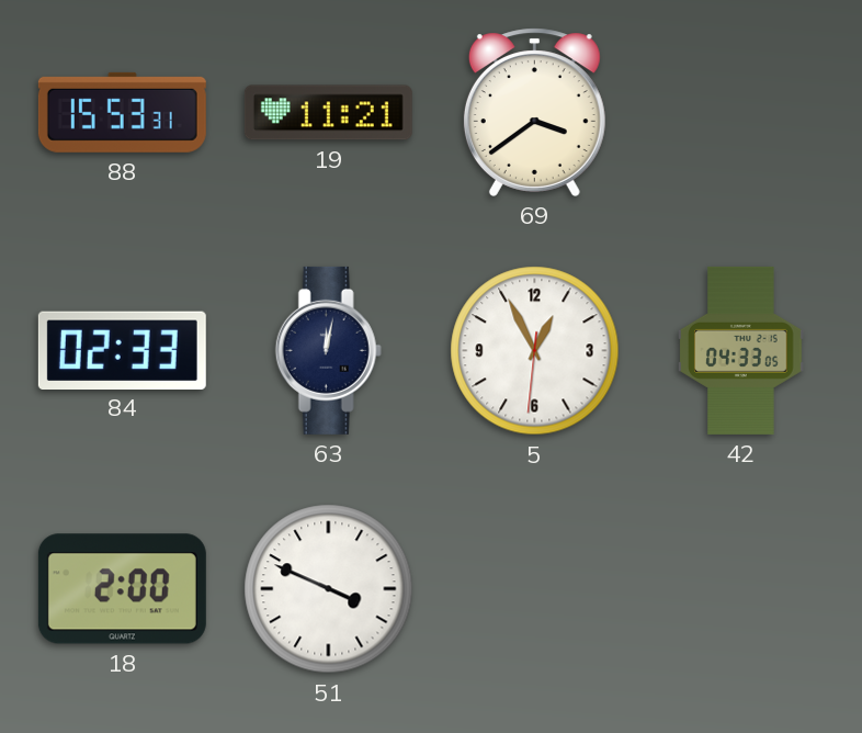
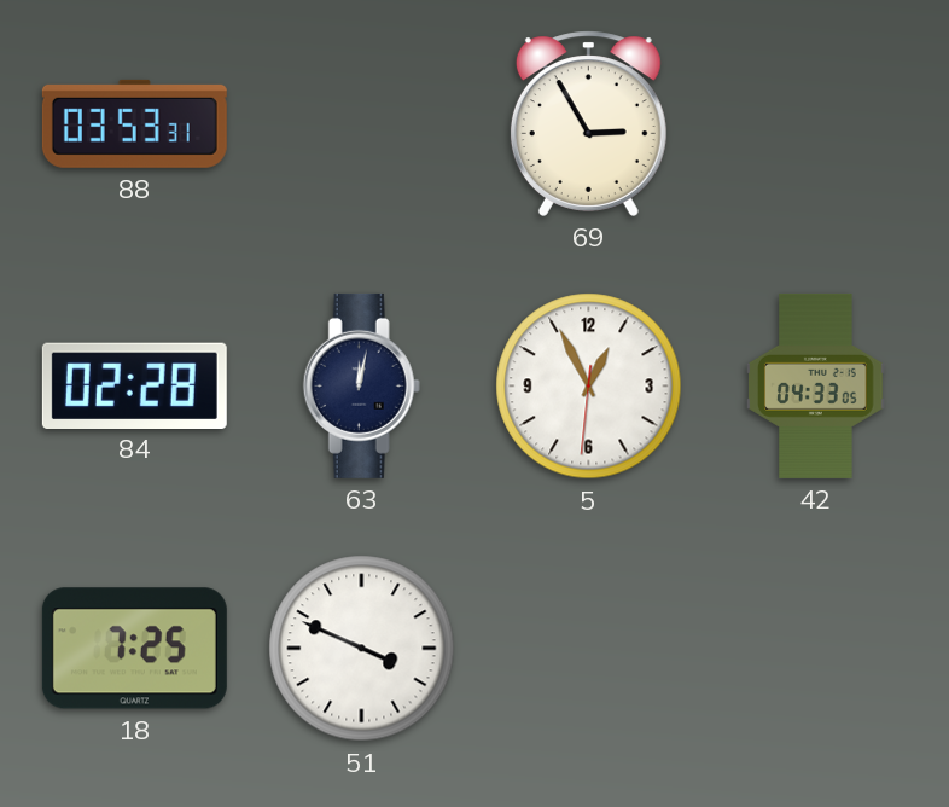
88: 15:53 -> 03:53
19: 11:21 -> none
69: 3:39 -> 2:55
84: 02:33 -> 02:28
18: 2:00 -> 7:25
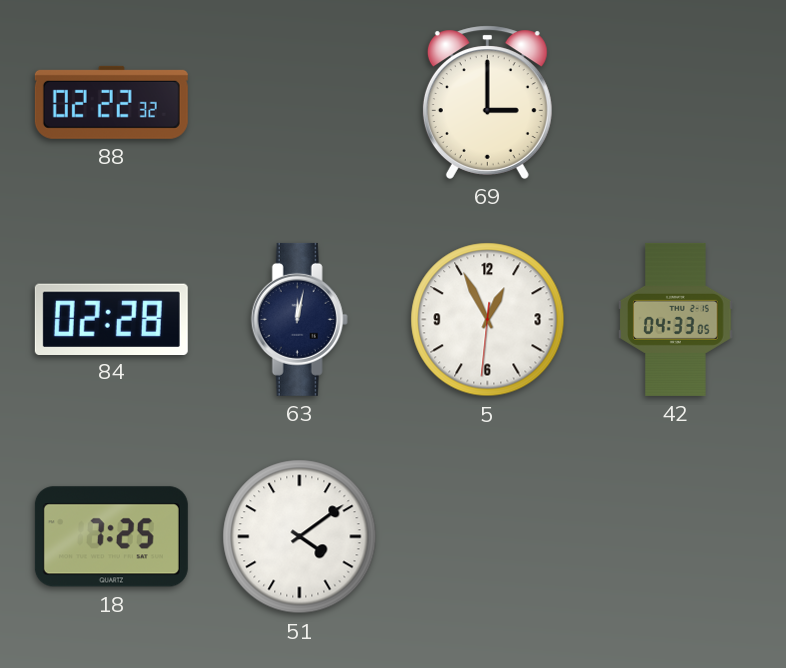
88: 03:53 -> 02:22
69: 2:55 -> 3:00
51: 3:49 -> 4:09
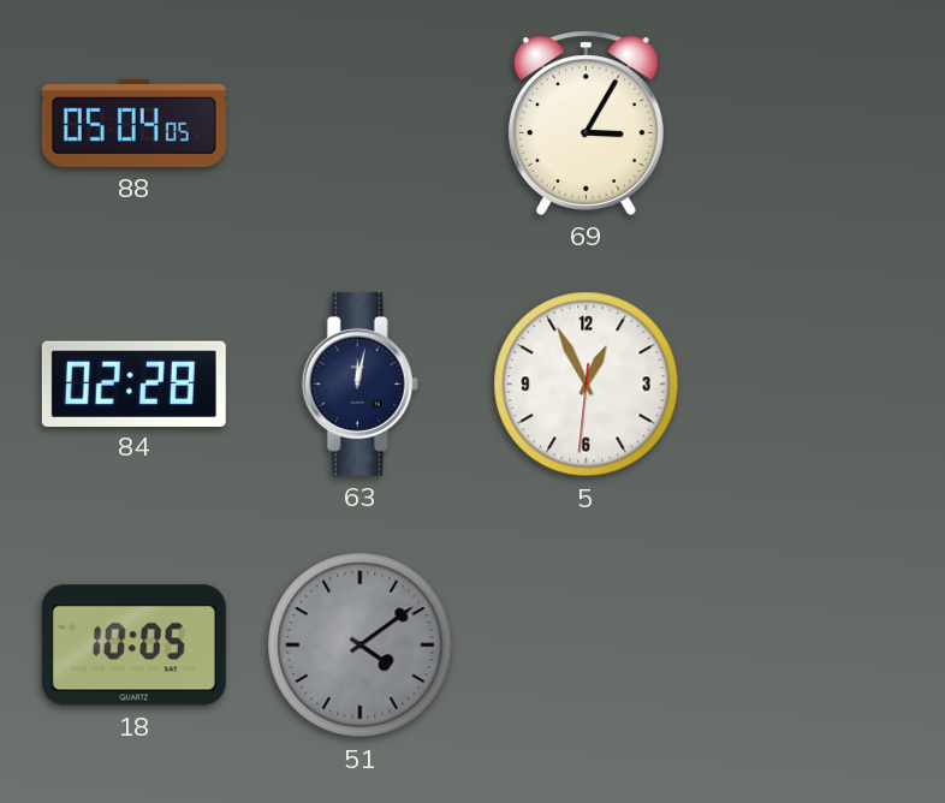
88: 02:22 -> 05:04
69: 3:00 -> 3:05
42: 04:33 -> none
18: 7:25 -> 10:05
51 dial: white -> grey
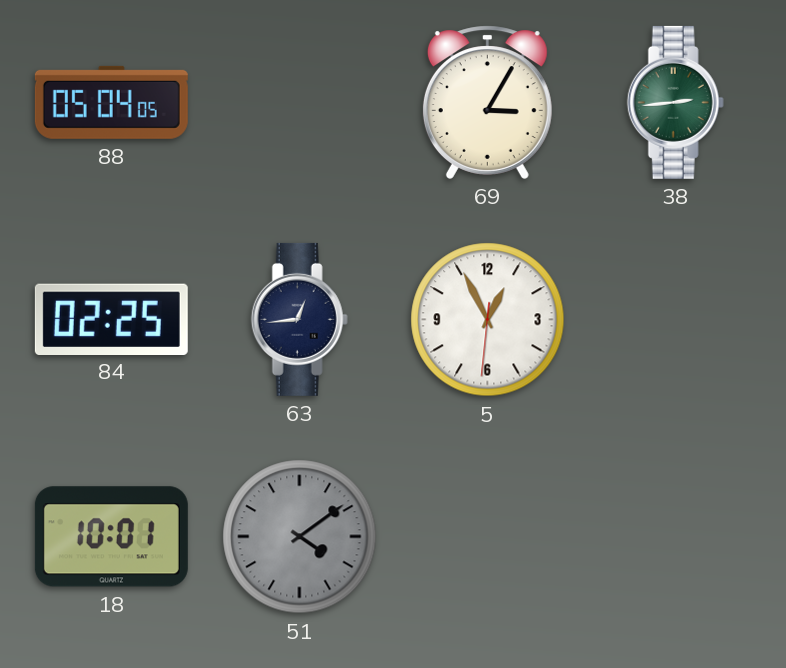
38: none -> 2:44
84: 02:28 -> 02:25
63: 12:02 -> 12:44
18: 10:05 -> 10:01
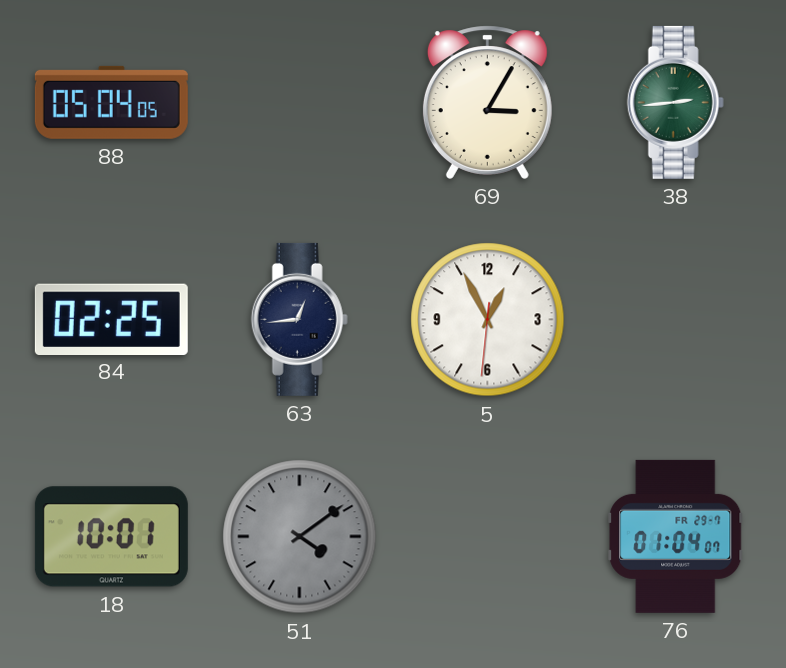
76: none -> 01:04
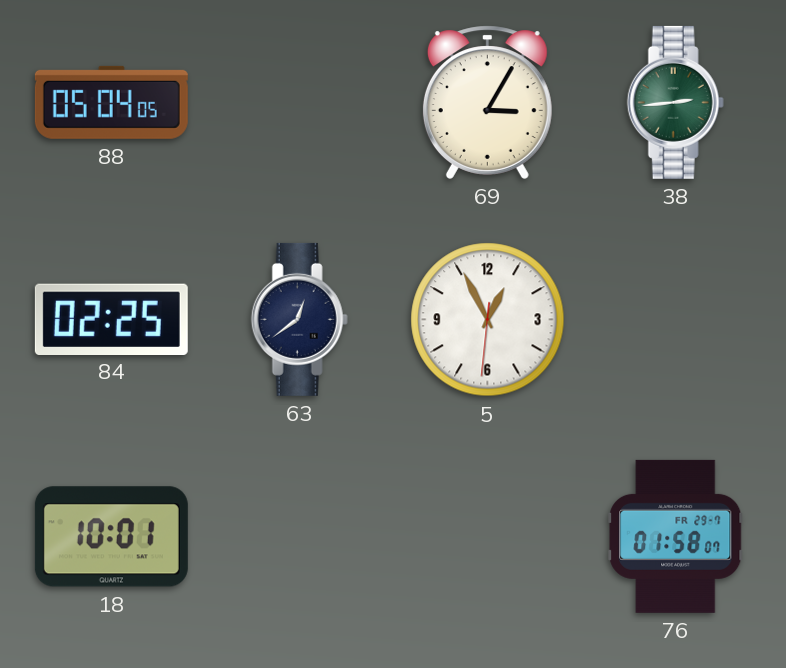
63: 12:44 -> 12:39
51: 4:09 -> none
76: 01:04 -> 01:58
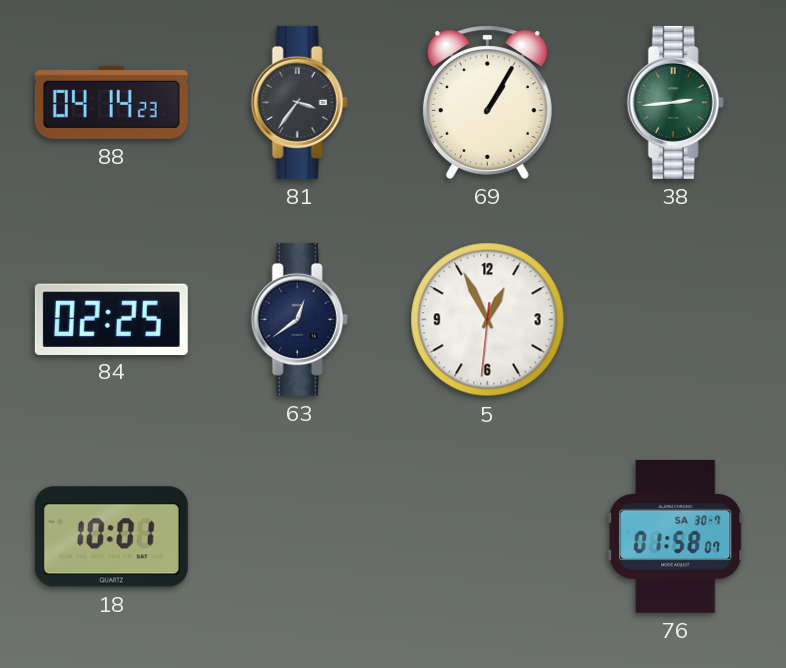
88: 05:04 -> 04:14
81: none -> 3:36
69: 3:05 -> 1:05
76 date: FR 29-7 -> SA 30-7
